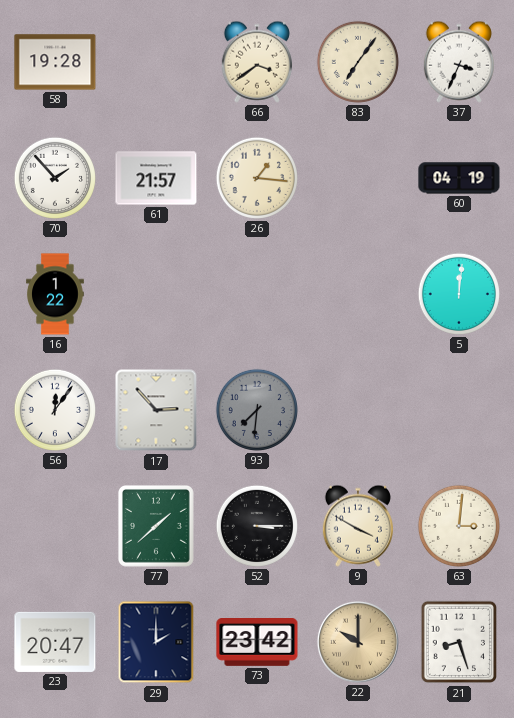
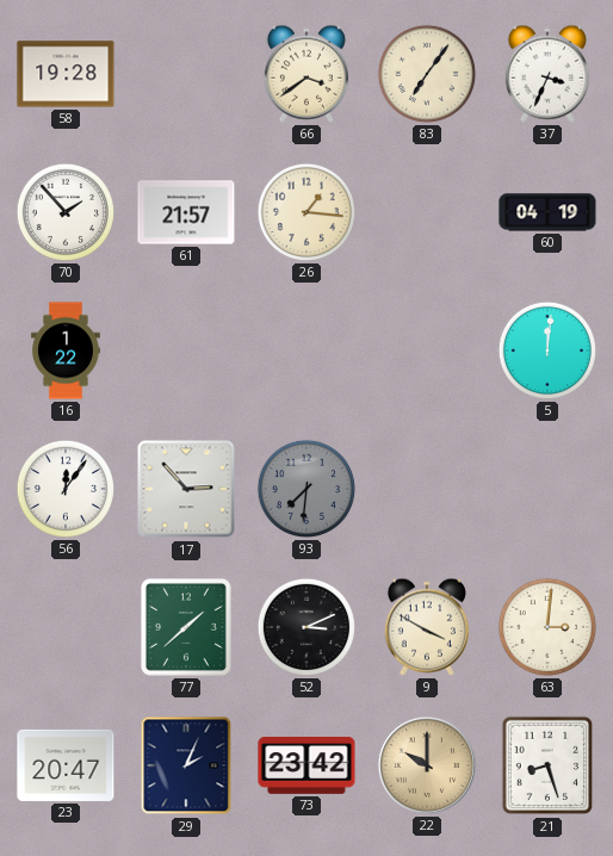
52: 3:15 -> 3:11
29: 2:00 -> 2:04
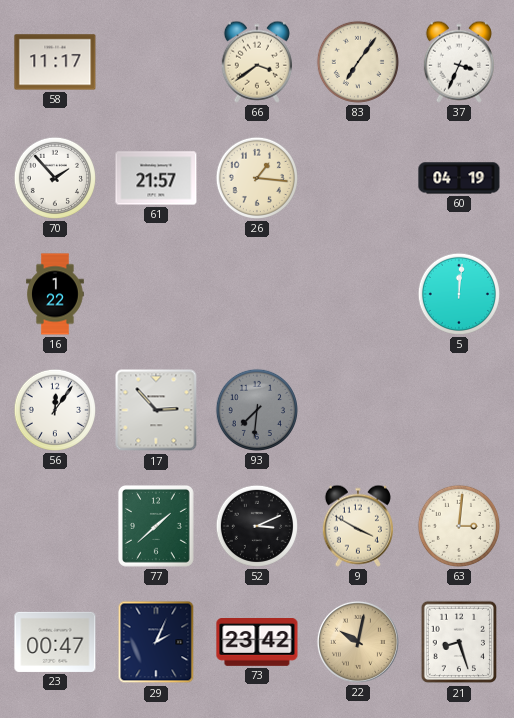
58: 19:28 -> 11:17
23: 20:47 -> 00:47
22: 10:00 -> 10:02
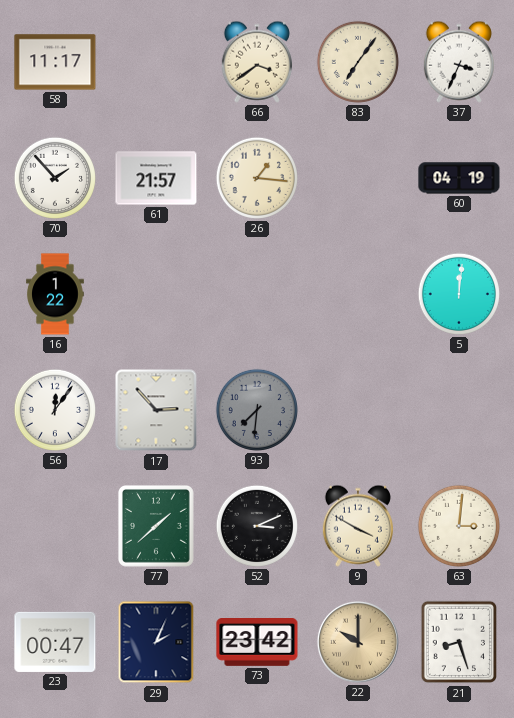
22: 10:02 -> 10:00
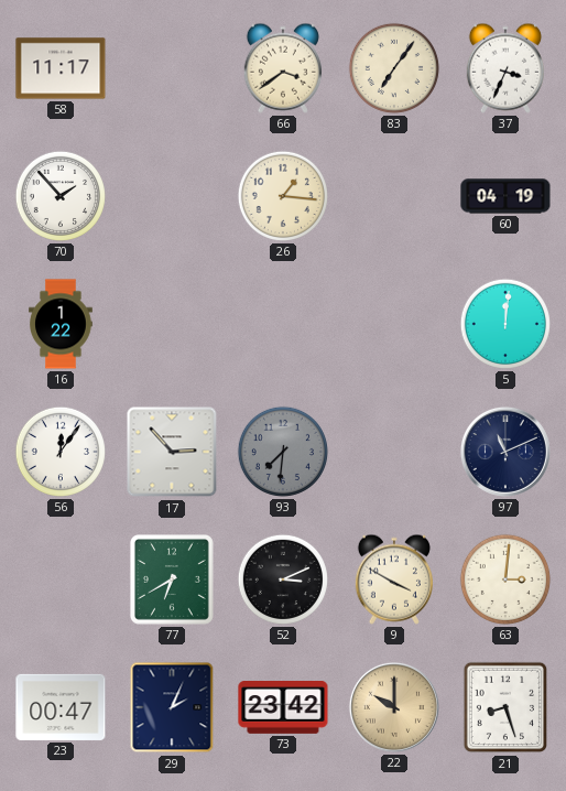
61: 21:57 -> none
97: none -> 11:11
77: 1:38 -> 6:40
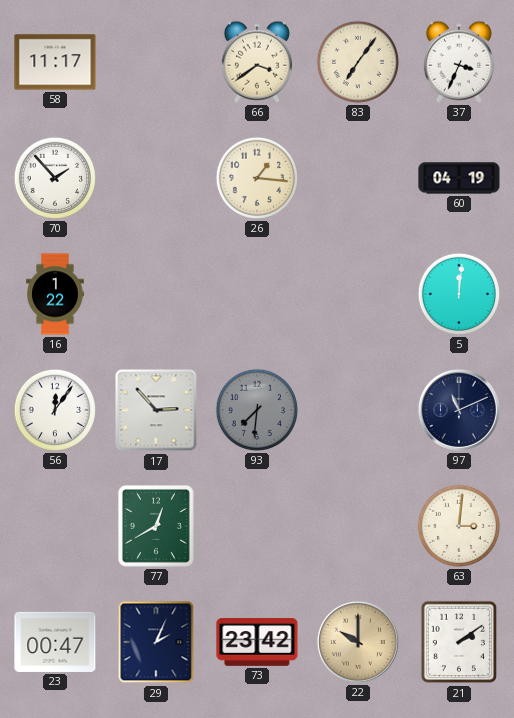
77: 6:40 -> 12:40
52: 3:11 -> none
9: 3:50 -> none
21: 8:27 -> 2:09
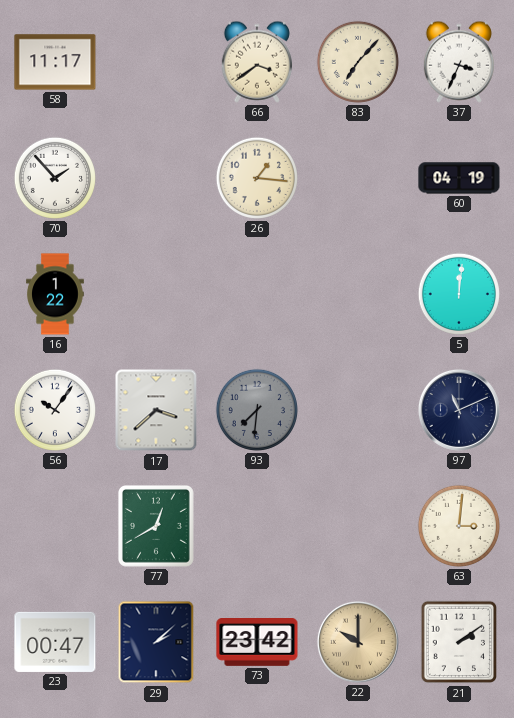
83: 7:06 -> 7:07
56: 12:06 -> 10:06
17: 2:53 -> 3:38
29: 2:04 -> 2:08
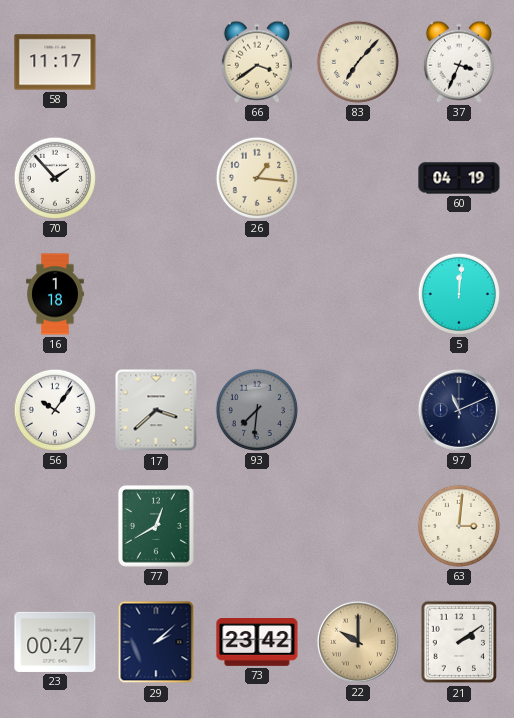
16: 1:22 -> 1:18
